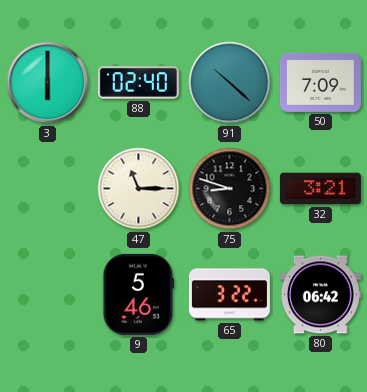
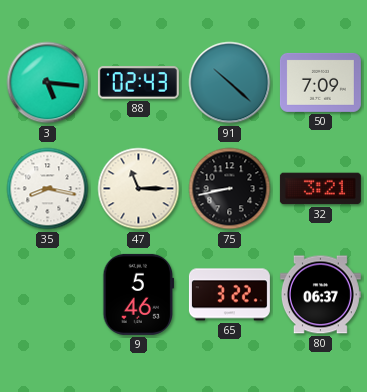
3: 6:00 -> 5:16
88: 02:40 -> 02:43
35: none -> 8:17
75: 8:48 -> 8:43
80: 06:42 -> 06:37
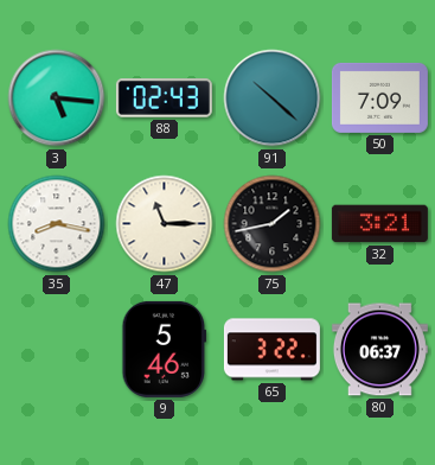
75: 8:43 -> 1:43
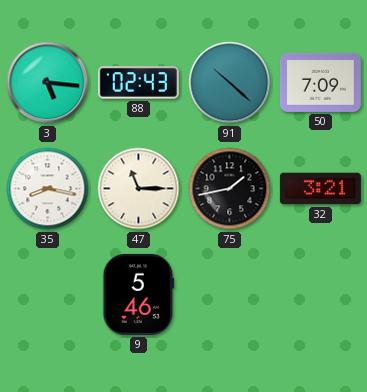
65: 3:22 -> none
80: 06:37 -> none
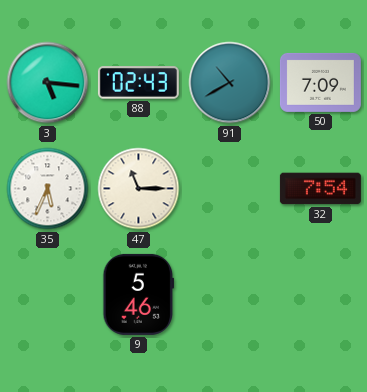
91: 10:22 -> 10:40
35: 8:17 -> 5:34
75: 1:43 -> none
32: 3:21 -> 7:54
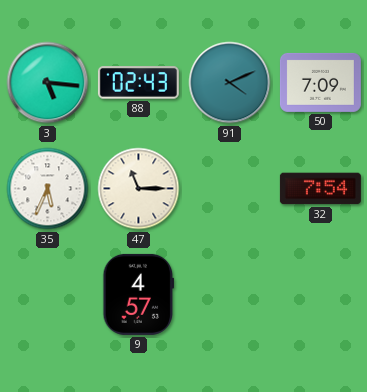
91: 10:40 -> 4:11
9: 5:46 -> 4:57
